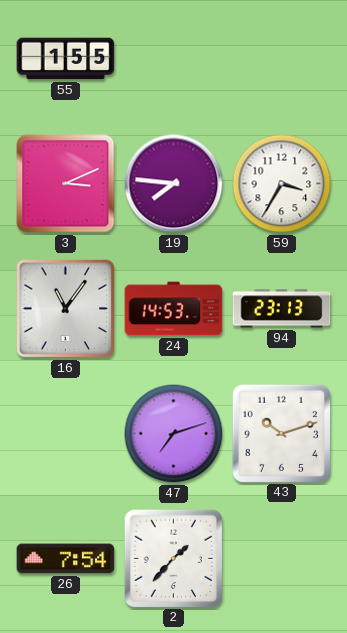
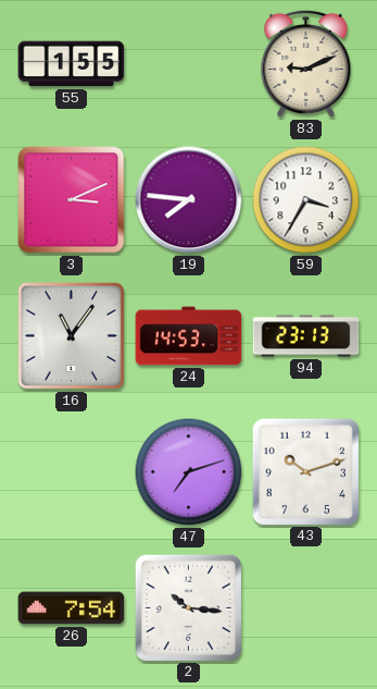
83: none -> 9:11
2: 1:37 -> 10:16
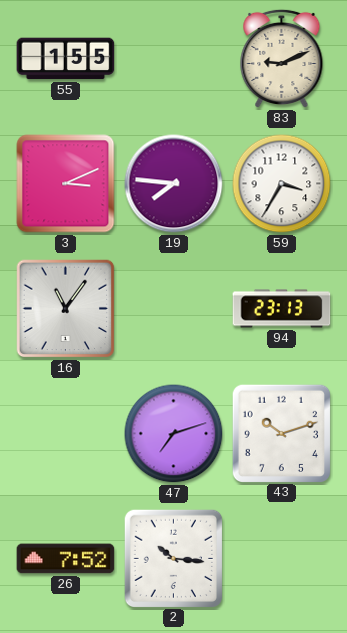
24: 14:53 -> none
26: 7:54 -> 7:52
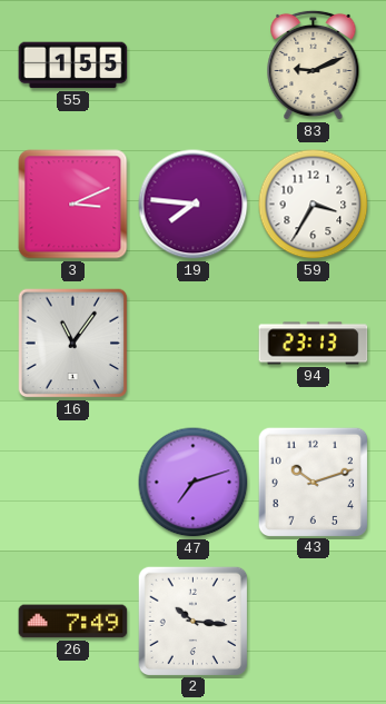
26: 7:52 -> 7:49
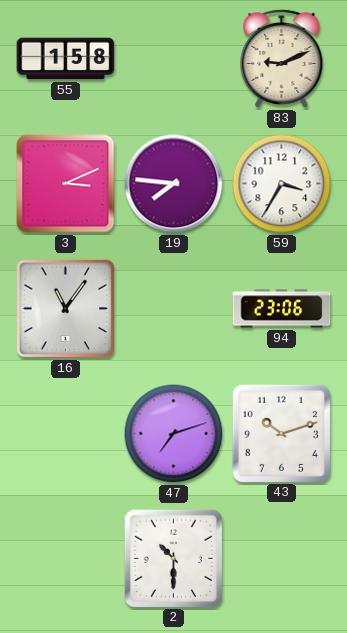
55: 1:55 -> 1:58
94: 23:13 -> 23:06
26: 7:49 -> none
2: 10:16 -> 10:30
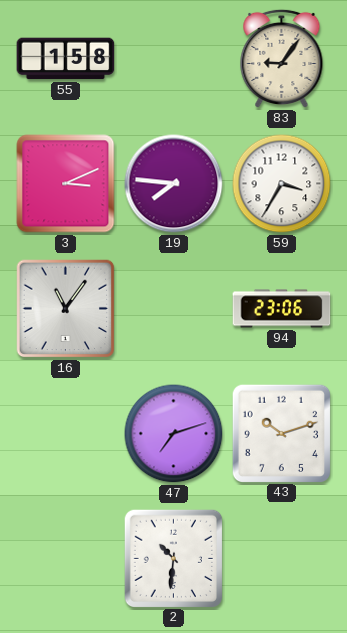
83: 9:11 -> 9:06
2: 10:30 -> 10:31
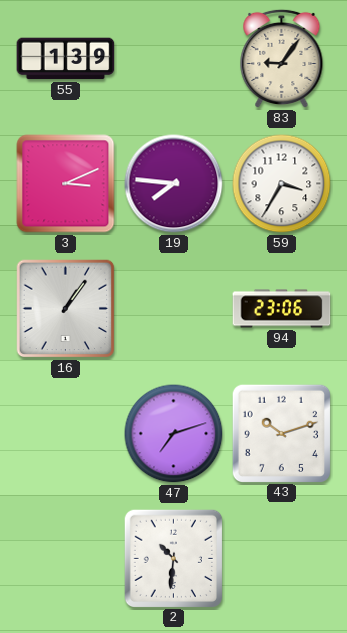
55: 1:58 -> 1:39
16: 11:06 -> 1:06
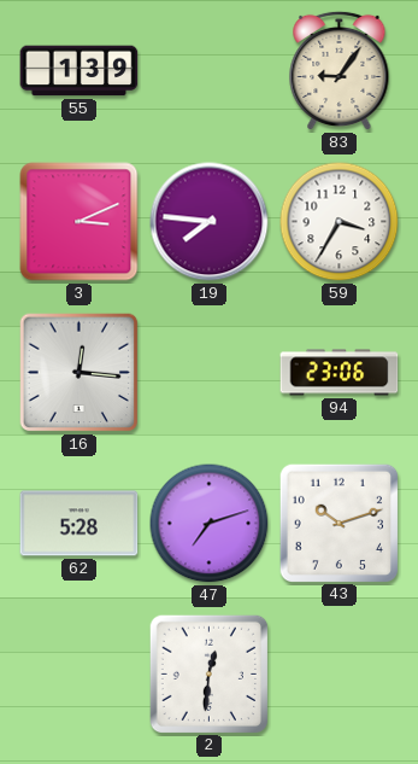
16: 1:06 -> 12:16
62: none -> 5:28
2: 10:31 -> 12:31
